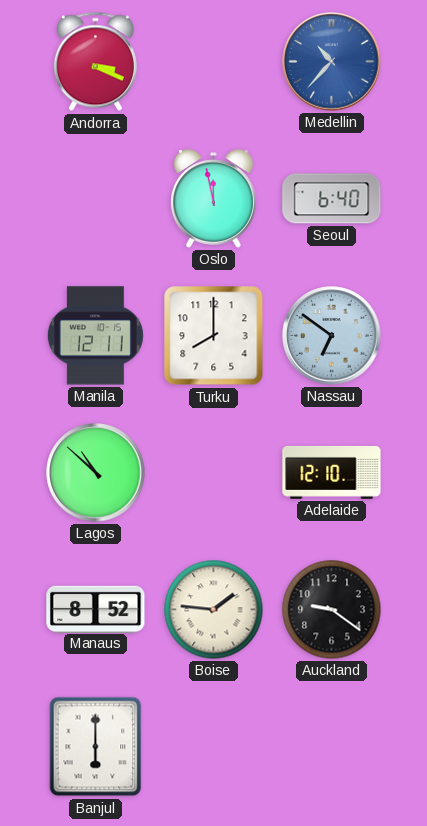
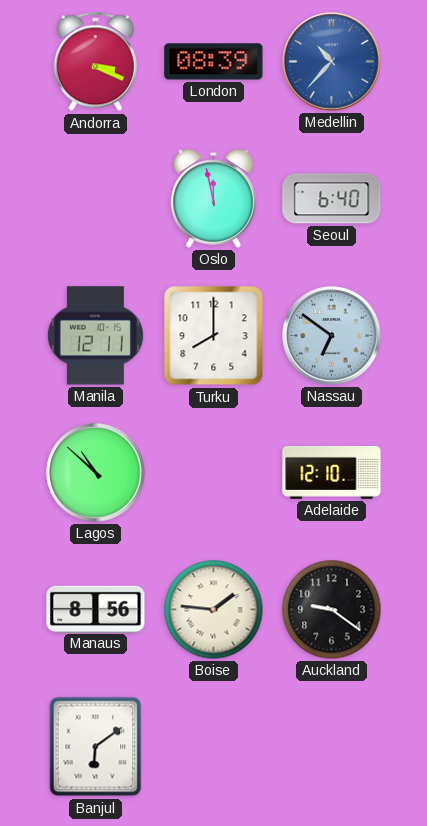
London: none -> 08:39
Manaus: 8:52 -> 8:56
Banjul: 6:00 -> 6:09
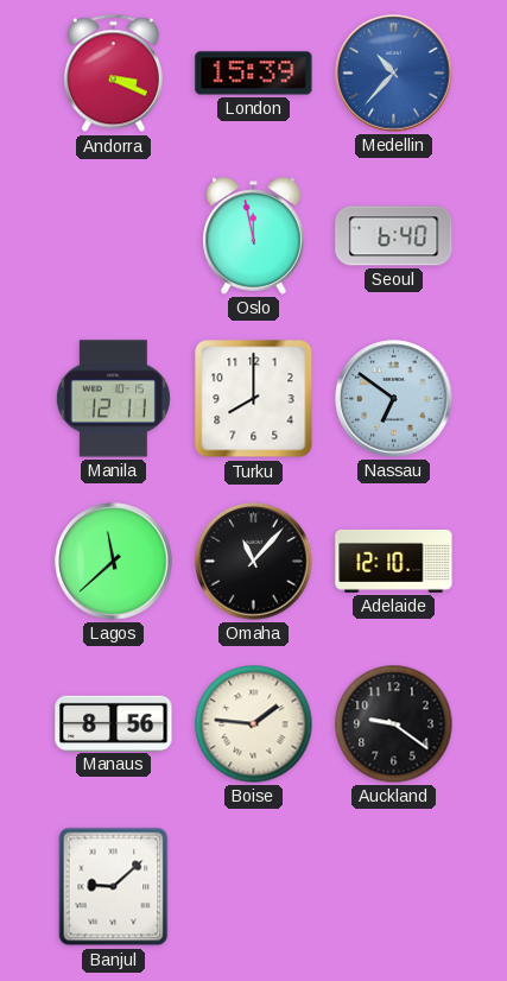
London: 08:39 -> 15:39
Lagos: 10:52 -> 11:38
Omaha: none -> 11:07
Banjul: 6:09 -> 9:08
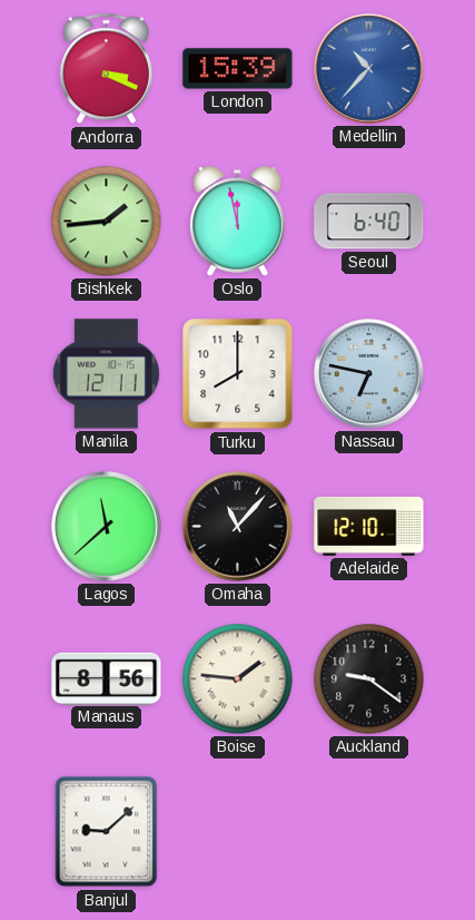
Bishkek: none -> 1:44
Nassau: 6:51 -> 6:47
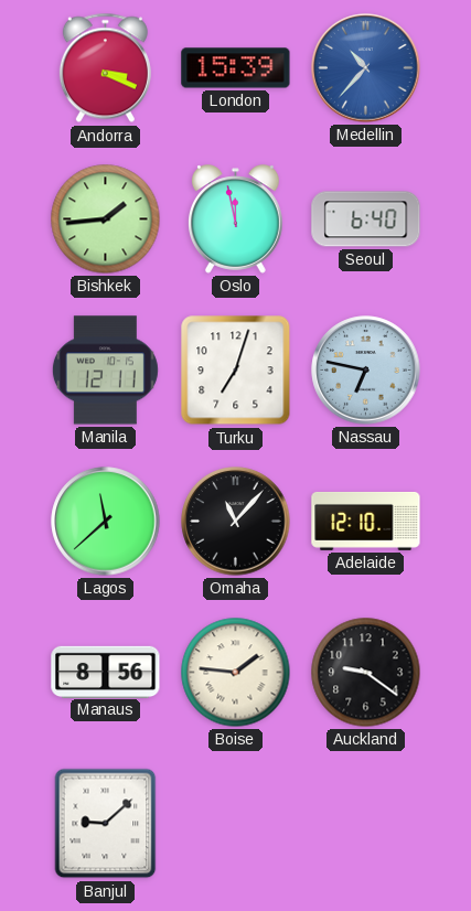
Turku: 8:00 -> 7:03
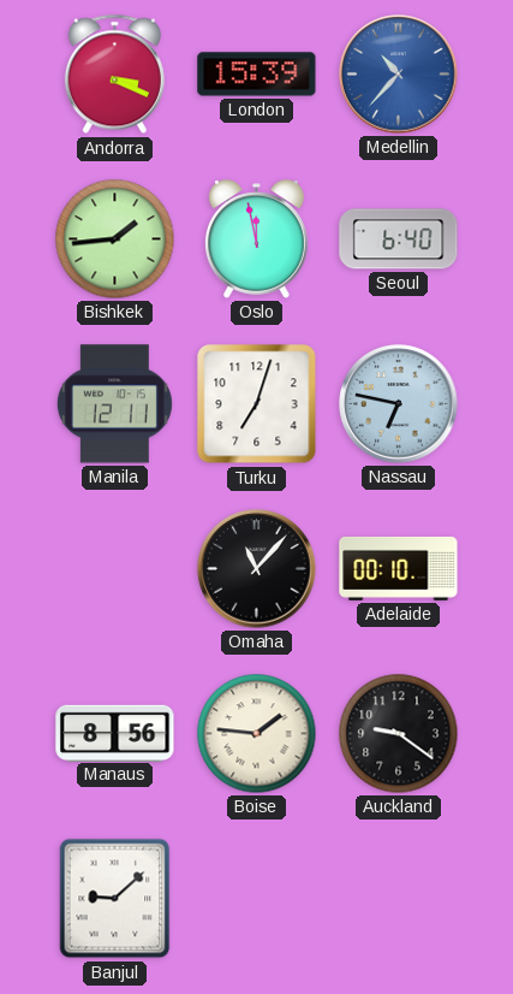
Lagos: 11:38 -> none
Adelaide: 12:10 -> 00:10
